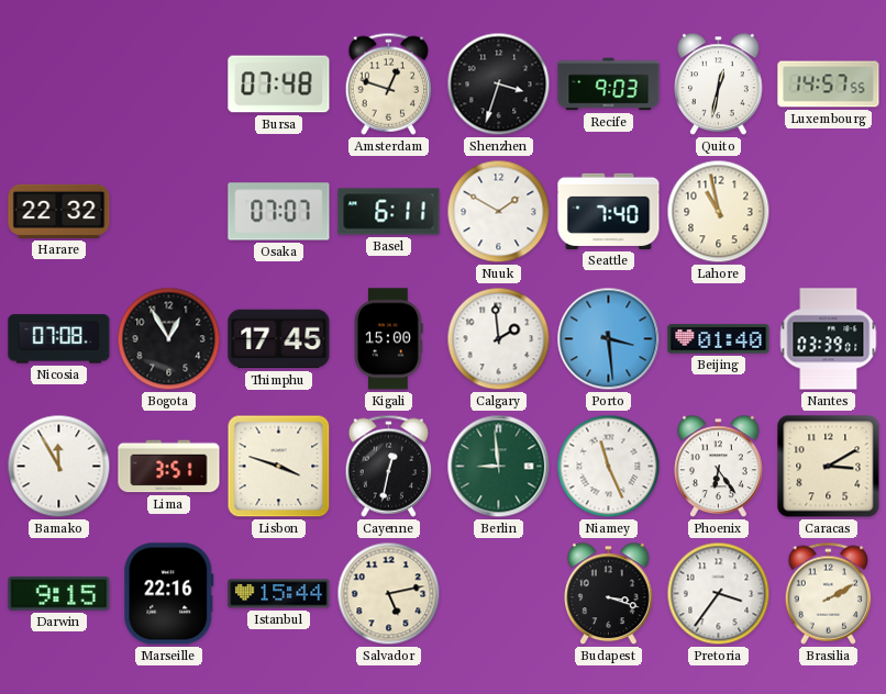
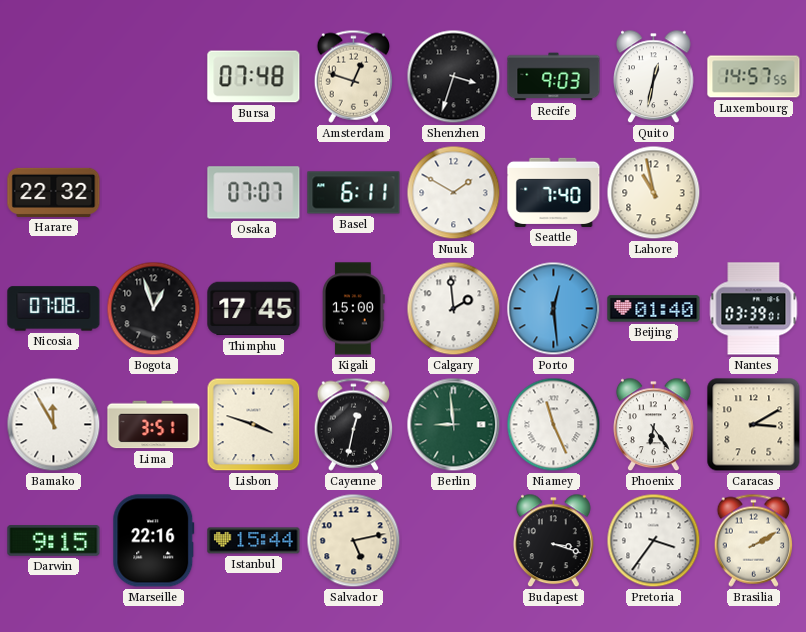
Bogota: 12:55 -> 12:57
Porto: 3:29 -> 12:29
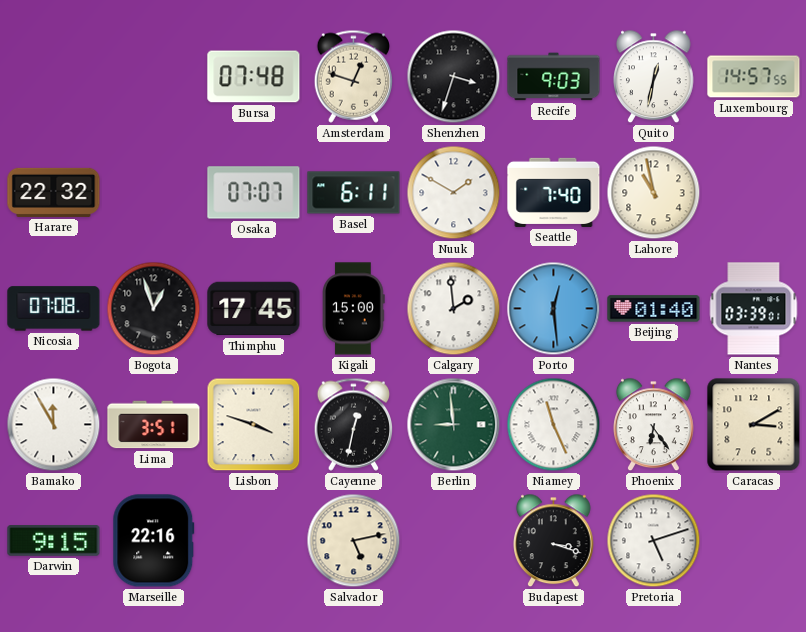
Istanbul: 15:44 -> none
Pretoria: 3:36 -> 5:12
Brasilia: 2:10 -> none
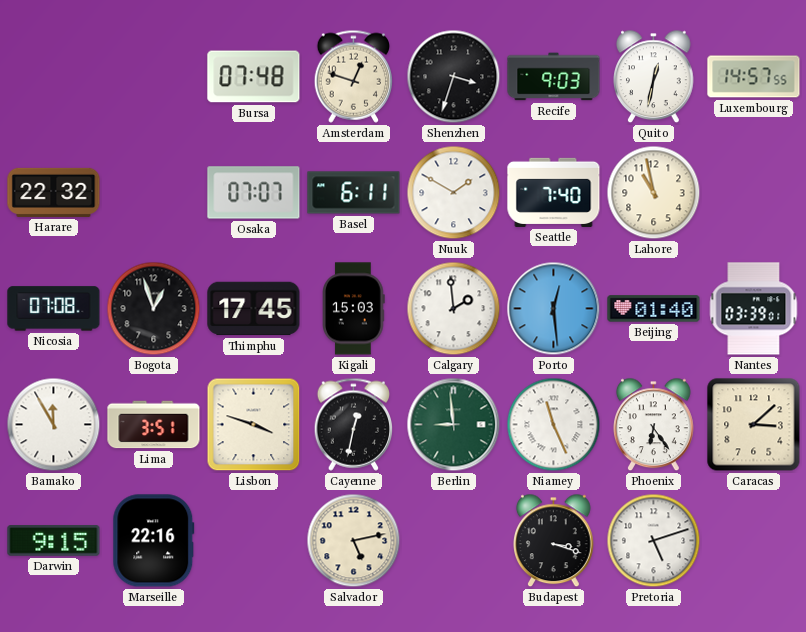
Kigali: 15:00 -> 15:03
Caracas: 3:10 -> 3:08
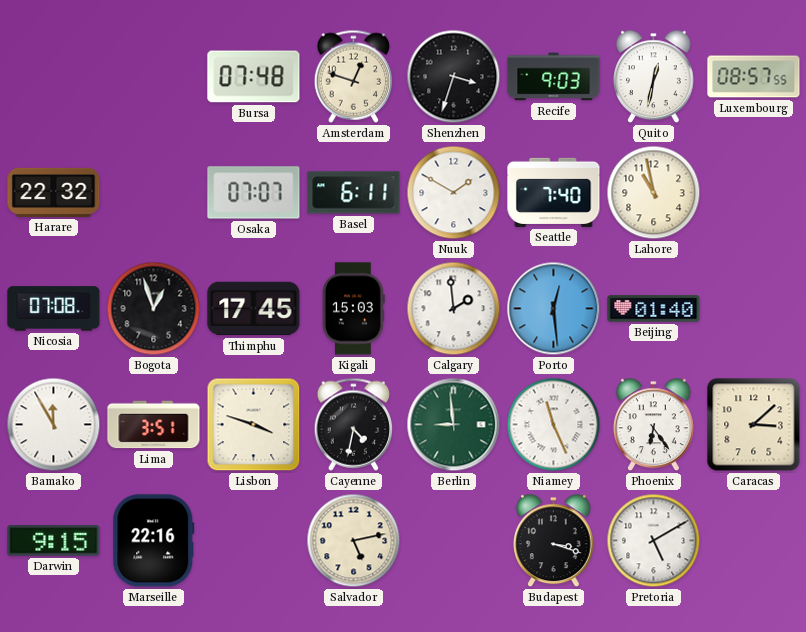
Luxembourg: 14:57 -> 08:57
Nantes: 03:39 -> none
Cayenne: 12:32 -> 4:32
Pretoria: 5:12 -> 5:10
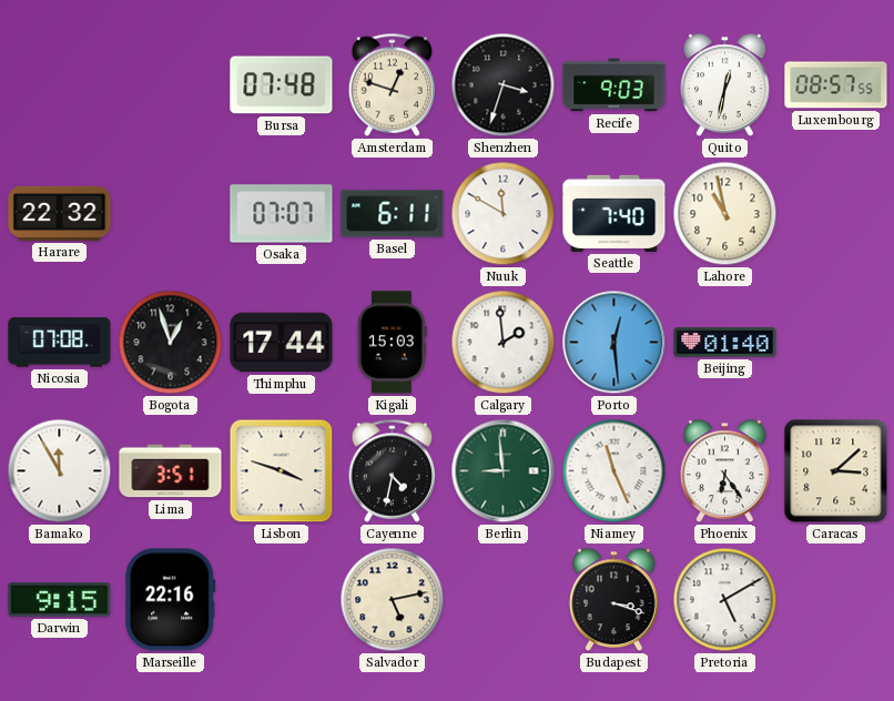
Nuuk: 1:50 -> 11:50
Thimphu: 17:45 -> 17:44
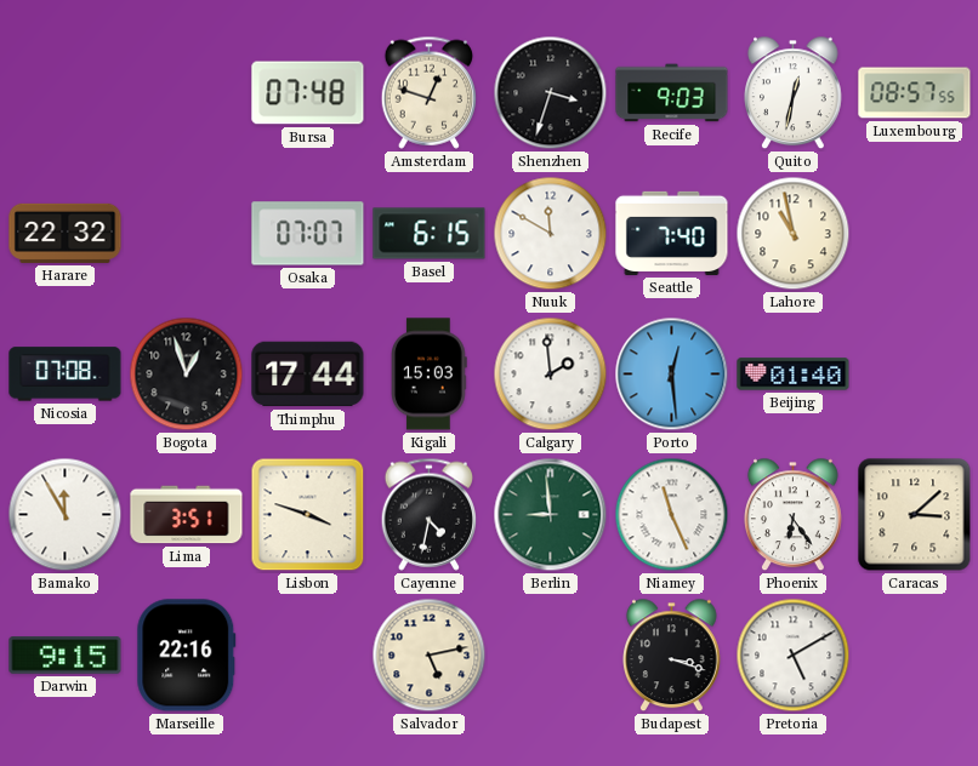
Basel: 6:11 -> 6:15
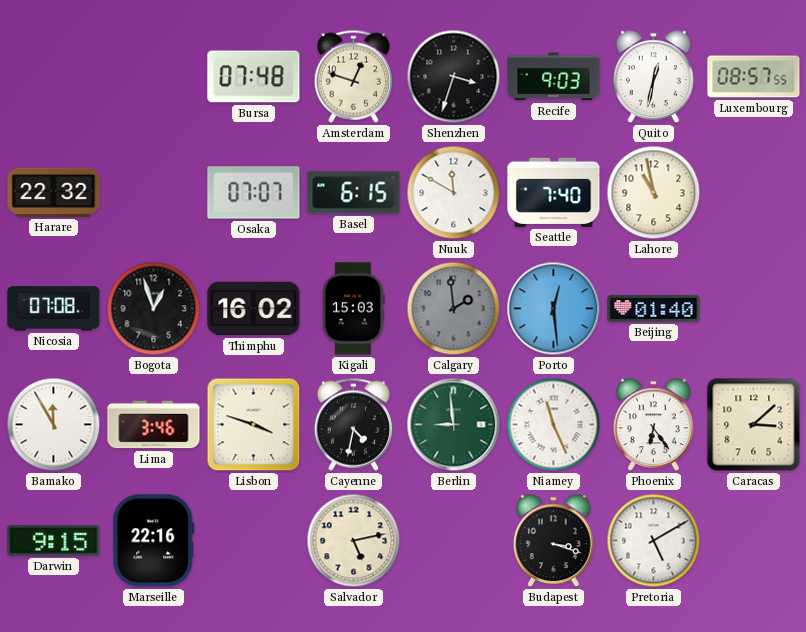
Thimphu: 17:44 -> 16:02
Calgary dial: white -> grey
Lima: 3:51 -> 3:46
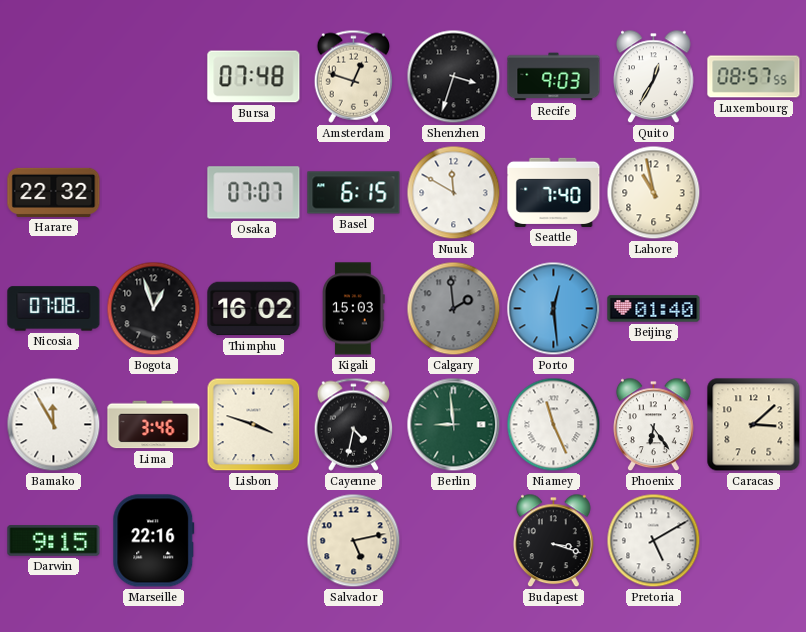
Quito: 12:32 -> 12:35
